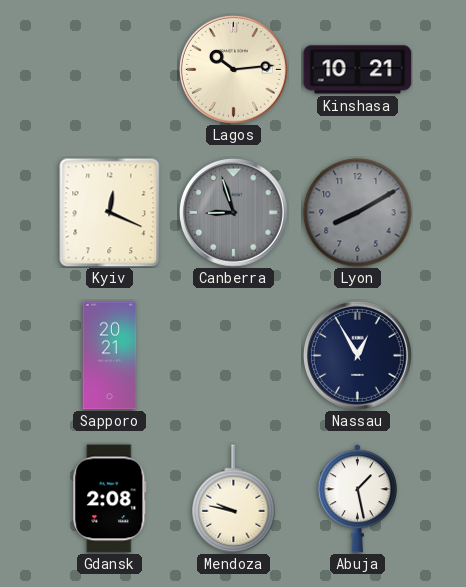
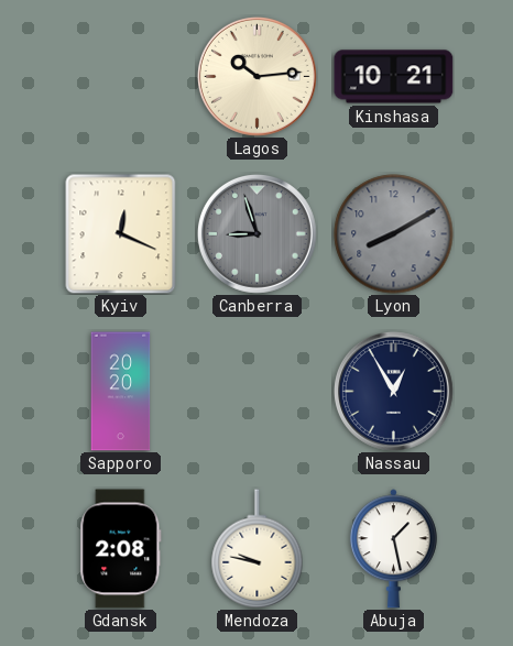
Sapporo: 20:21 -> 20:20
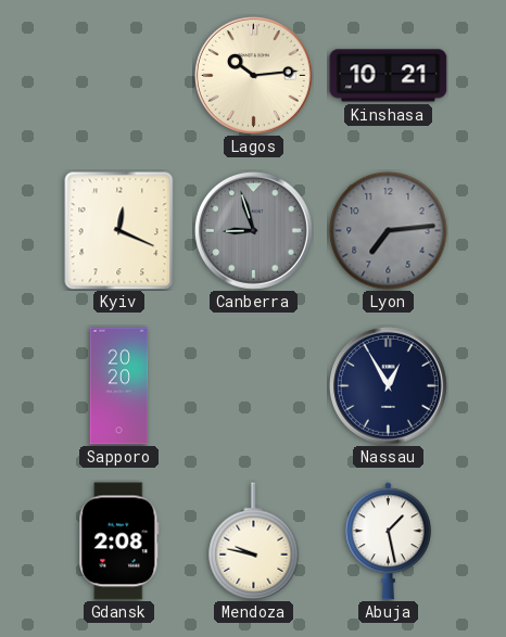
Lyon: 8:10 -> 7:14
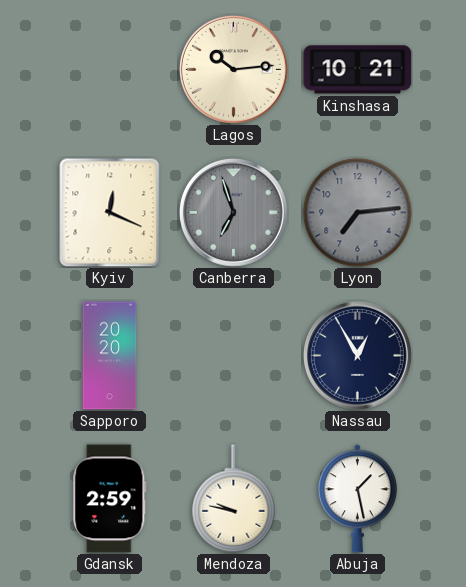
Canberra: 8:57 -> 6:57
Gdansk: 2:08 -> 2:59
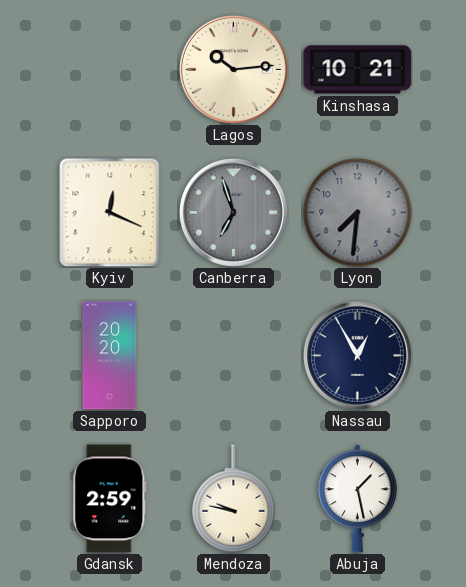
Lyon: 7:14 -> 7:31
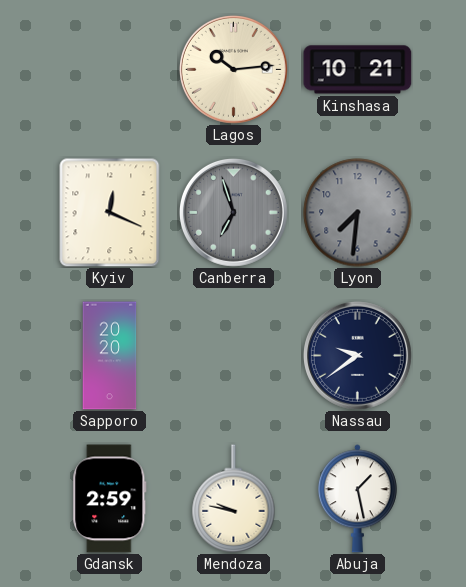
Nassau: 12:55 -> 9:39
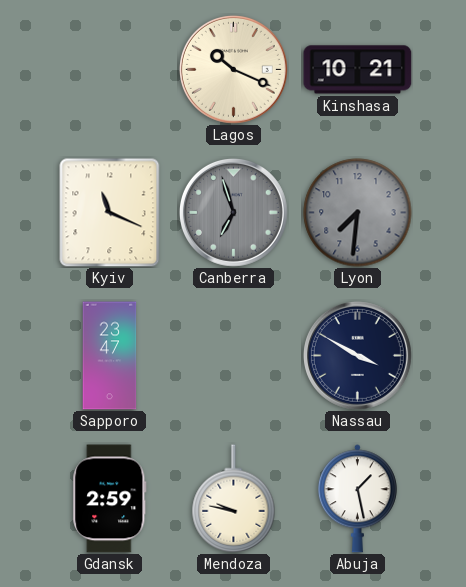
Lagos: 10:14 -> 10:19
Kyiv: 12:19 -> 11:19
Sapporo: 20:20 -> 23:47
Nassau: 9:39 -> 3:50
